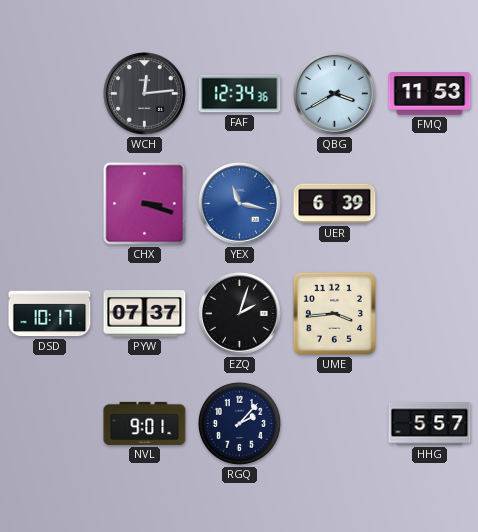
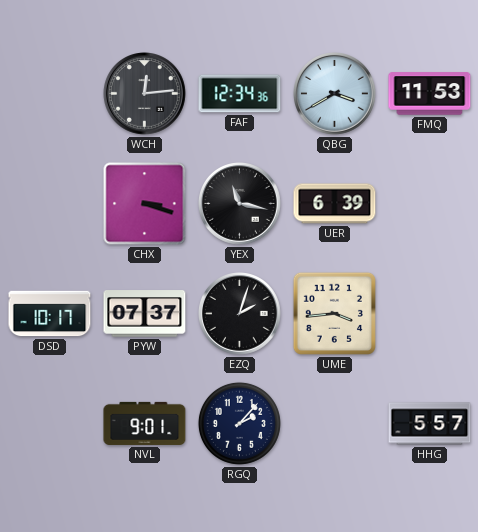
YEX dial: blue -> black
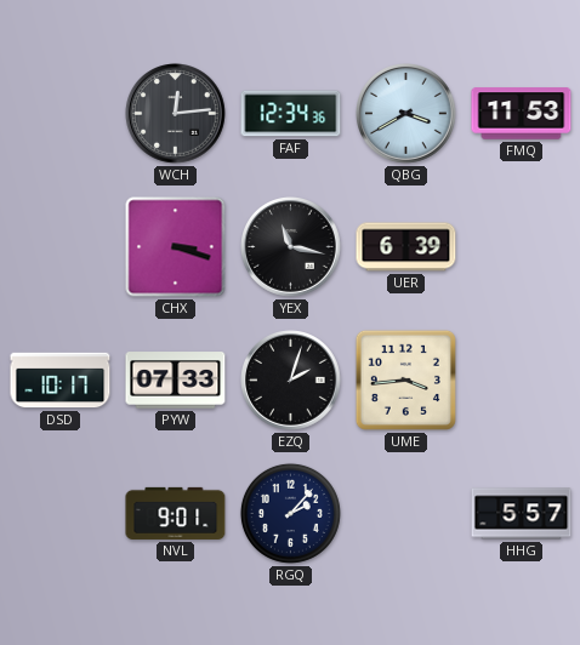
PYW: 07:37 -> 07:33
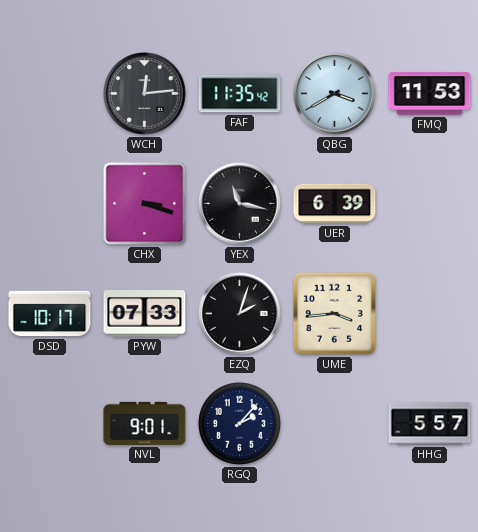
FAF: 12:34 -> 11:35
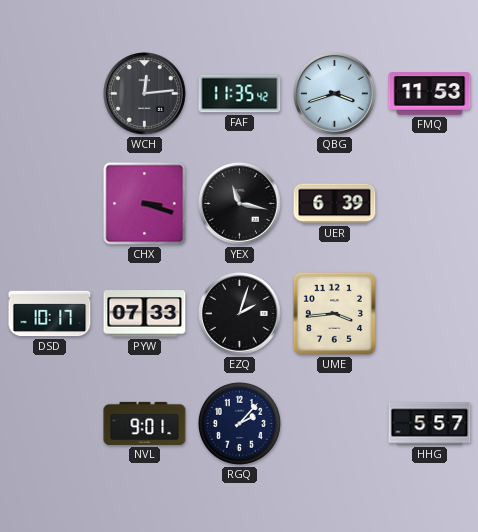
QBG: 3:40 -> 3:42
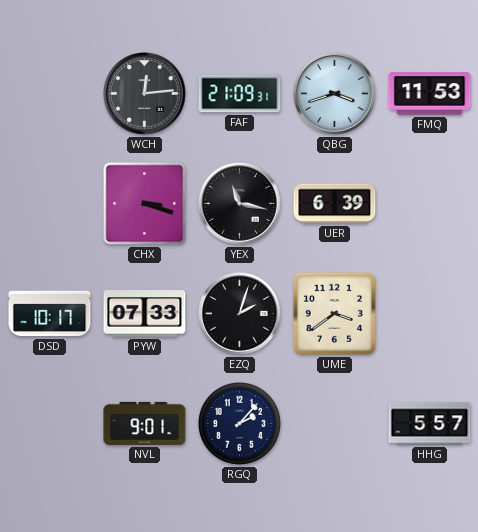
FAF: 11:35 -> 21:09
UME: 3:44 -> 3:39
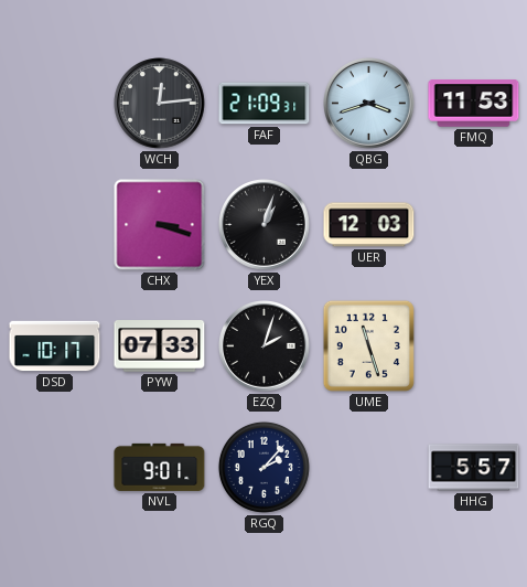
YEX: 11:17 -> 1:03
UER: 6:39 -> 12:03
UME: 3:39 -> 11:27
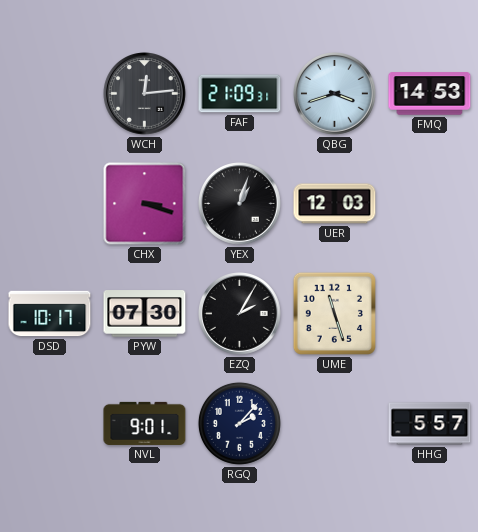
FMQ: 11:53 -> 14:53
PYW: 07:33 -> 07:30
EZQ: 2:03 -> 2:05
